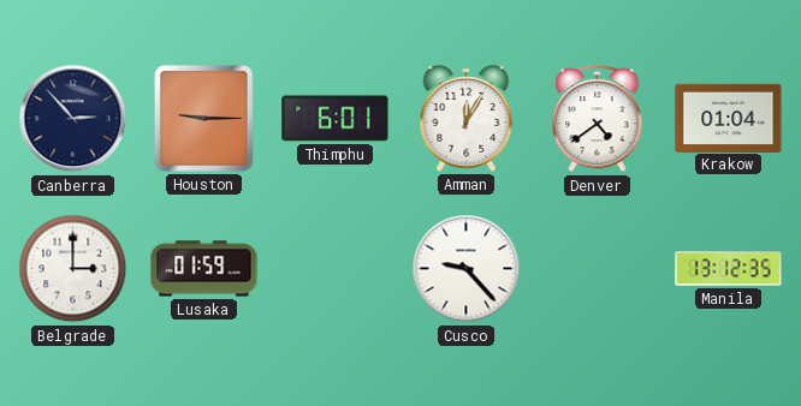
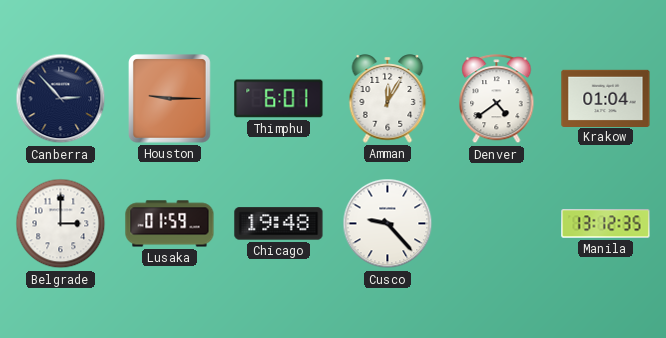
Chicago: none -> 19:48
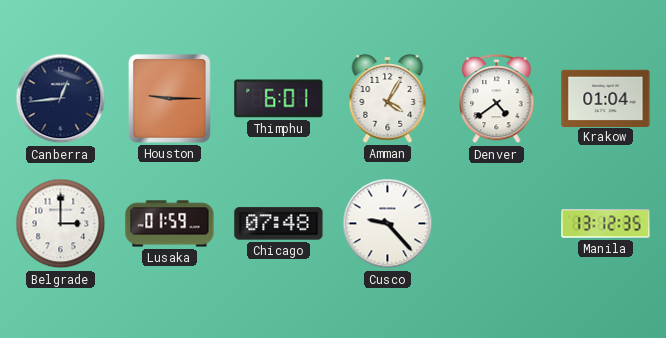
Canberra: 2:53 -> 12:44
Amman: 12:05 -> 4:05
Chicago: 19:48 -> 07:48
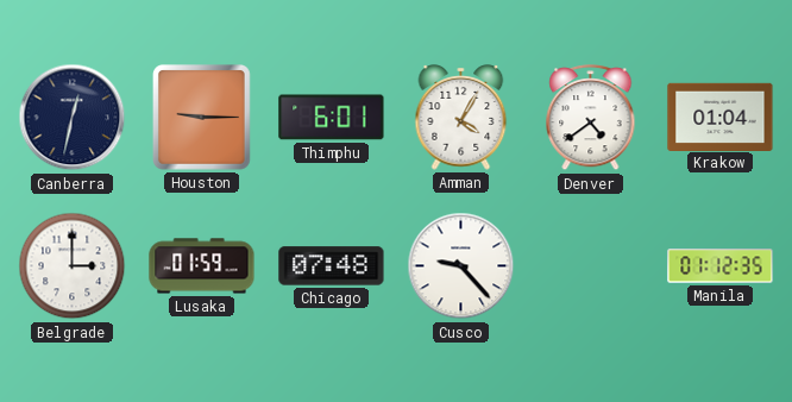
Canberra: 12:44 -> 12:32
Manila: 13:12 -> 01:12
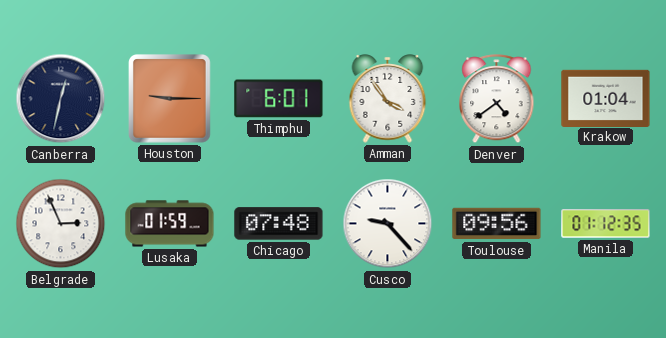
Amman: 4:05 -> 3:54
Belgrade: 3:00 -> 2:56
Toulouse: none -> 09:56
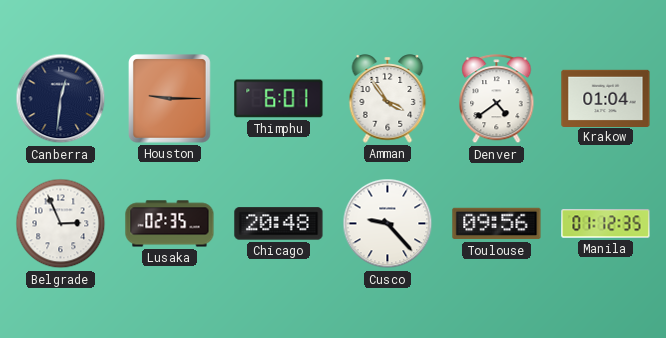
Canberra: 12:32 -> 12:31
Lusaka: 01:59 -> 02:35
Chicago: 07:48 -> 20:48
